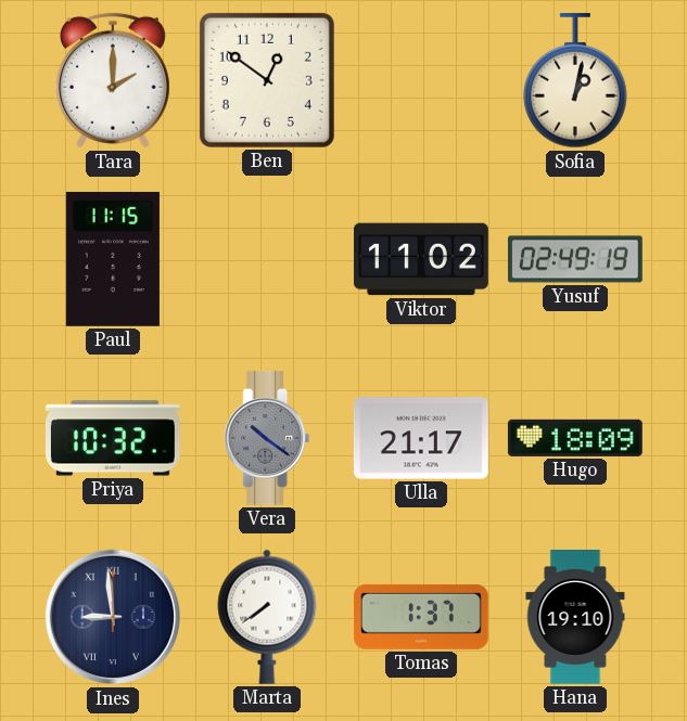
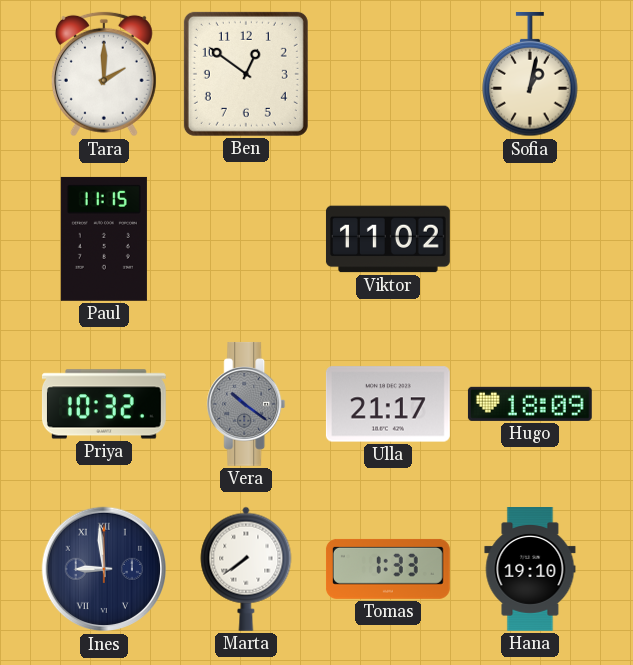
Yusuf: 02:49 -> none
Tomas: 1:37 -> 1:33
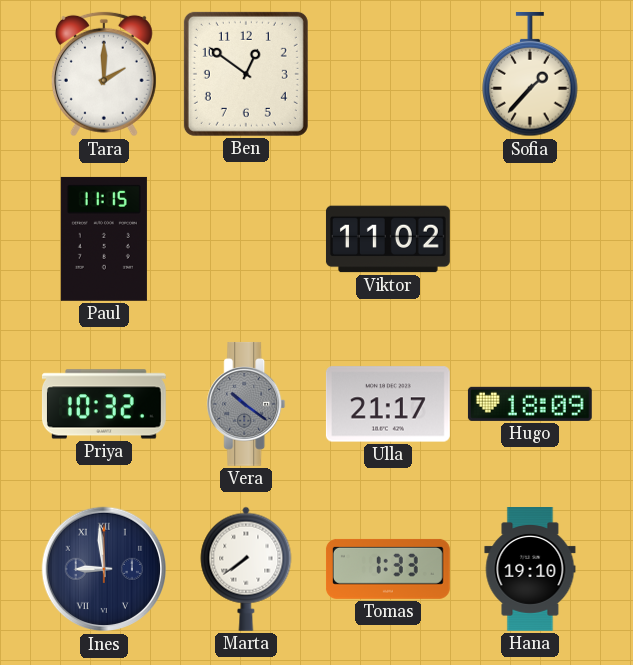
Sofia: 1:02 -> 1:37
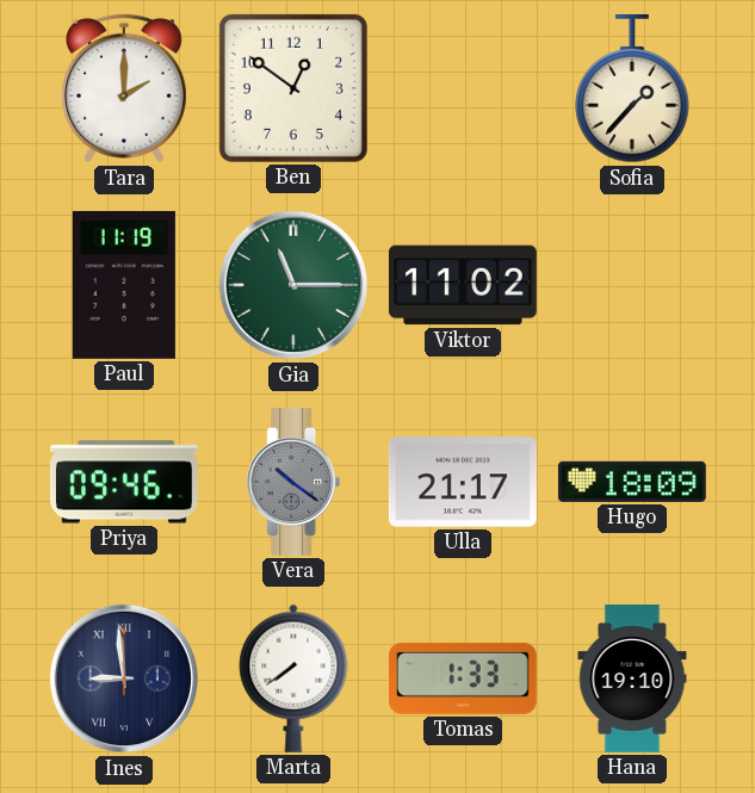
Paul: 11:15 -> 11:19
Gia: none -> 11:15
Priya: 10:32 -> 09:46
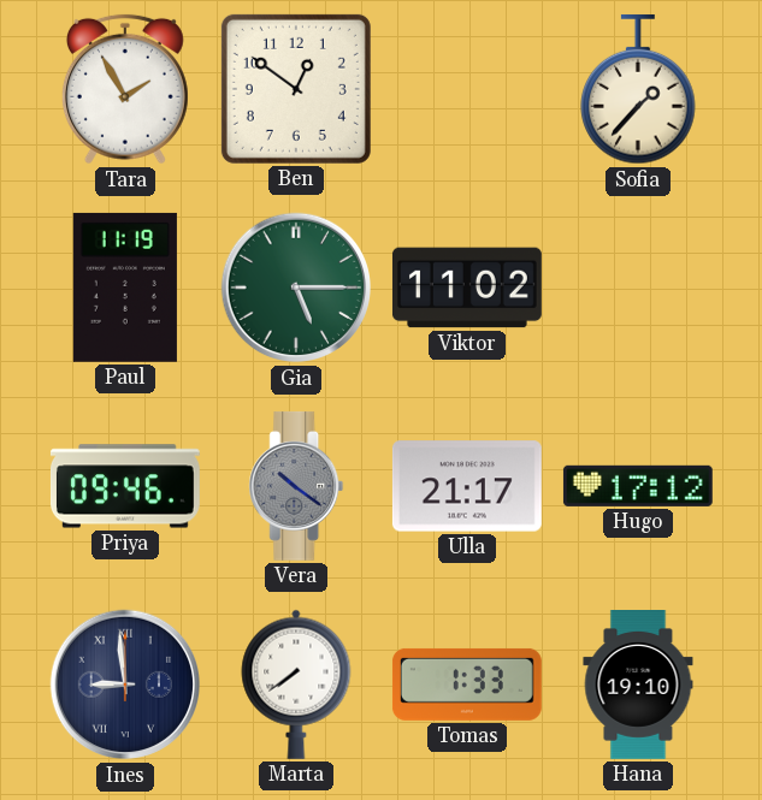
Tara: 2:00 -> 1:55
Gia: 11:15 -> 5:15
Hugo: 18:09 -> 17:12
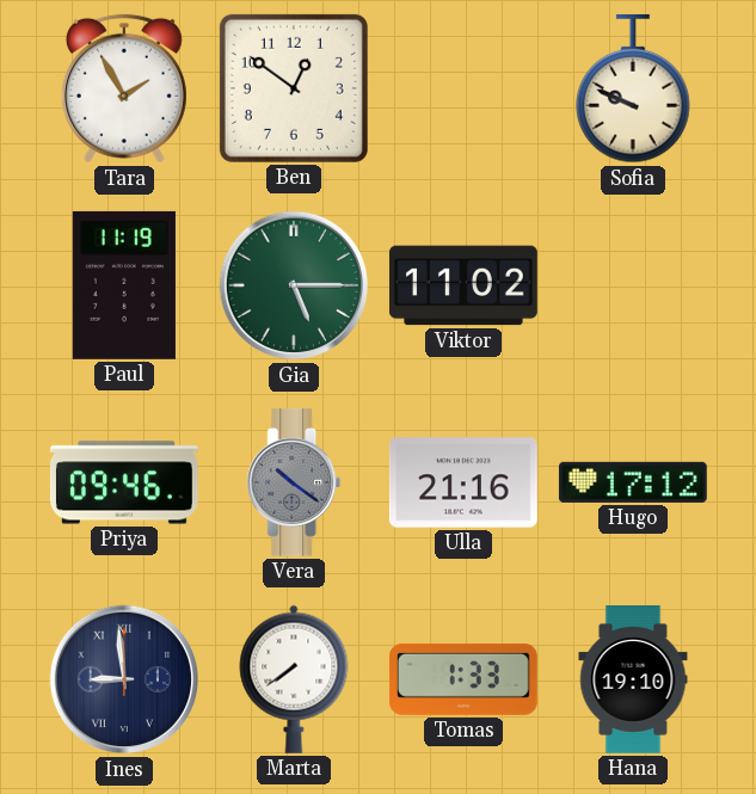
Sofia: 1:37 -> 9:49
Ulla: 21:17 -> 21:16
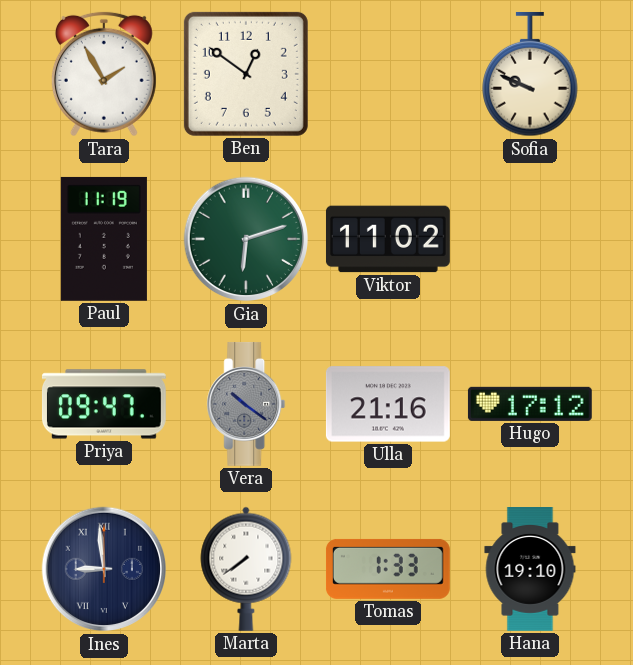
Gia: 5:15 -> 6:12
Priya: 09:46 -> 09:47
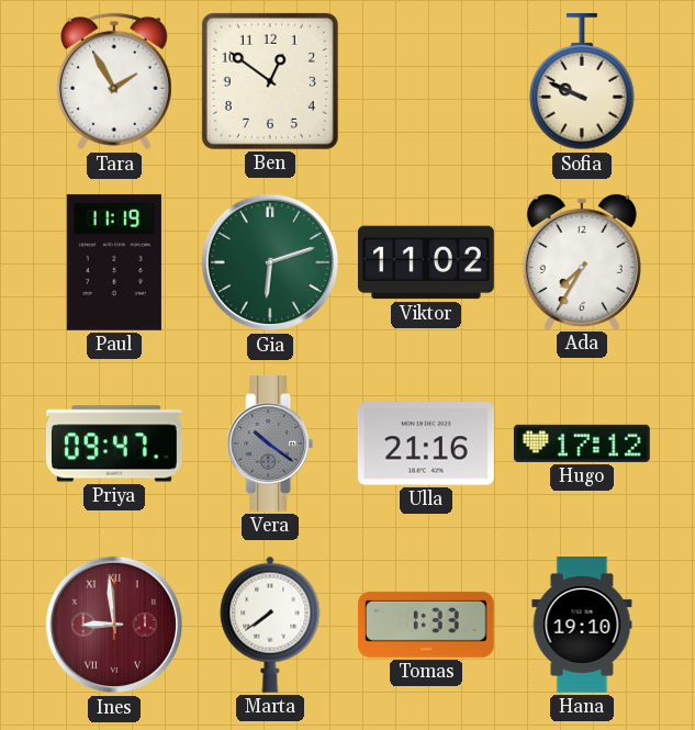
Ada: none -> 7:35
Ines dial: navy -> burgundy
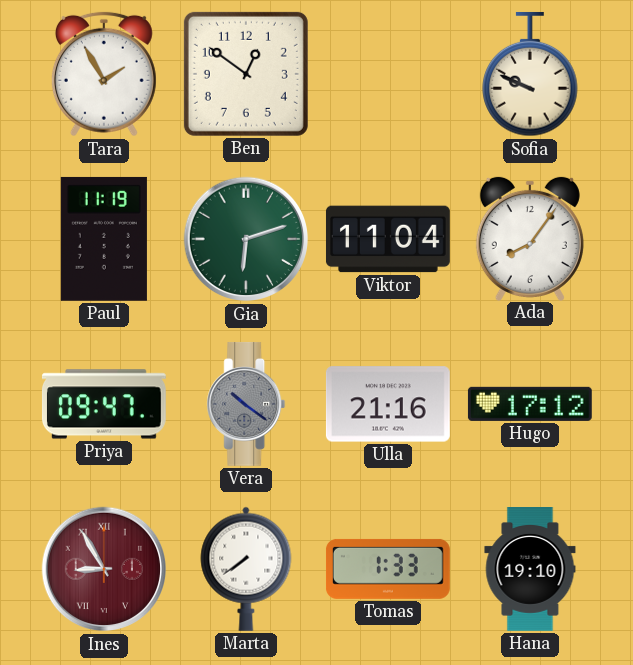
Viktor: 11:02 -> 11:04
Ada: 7:35 -> 8:06
Ines: 8:59 -> 8:55
